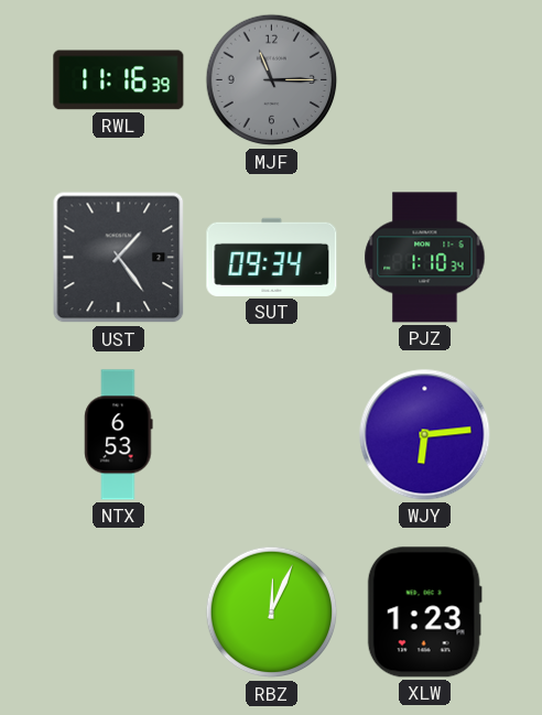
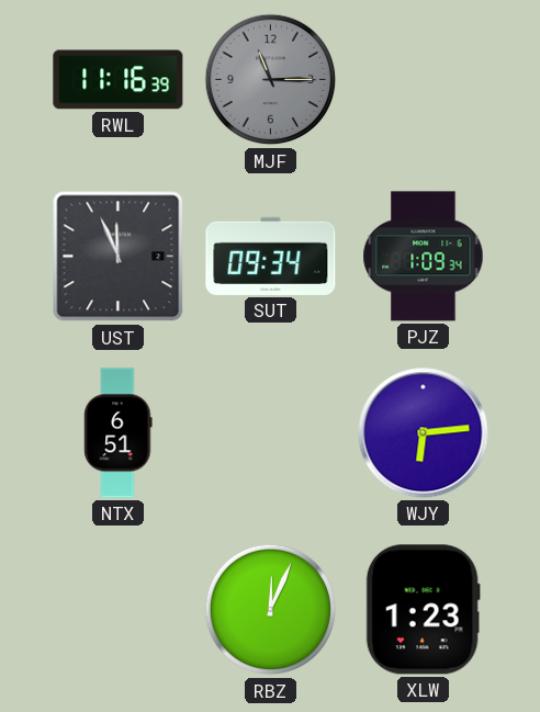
UST: 1:24 -> 11:56
PJZ: 1:10 -> 1:09
NTX: 6:53 -> 6:51
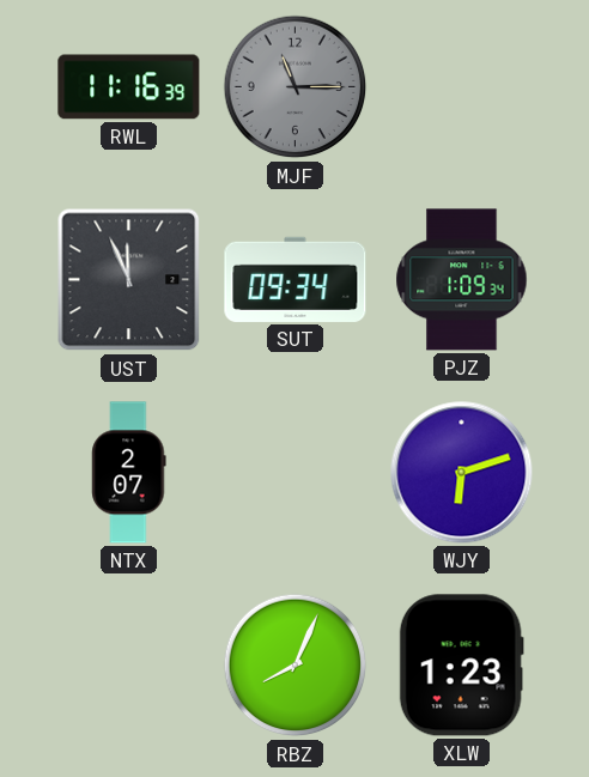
NTX: 6:51 -> 2:07
WJY: 6:14 -> 6:12
RBZ: 12:04 -> 8:04
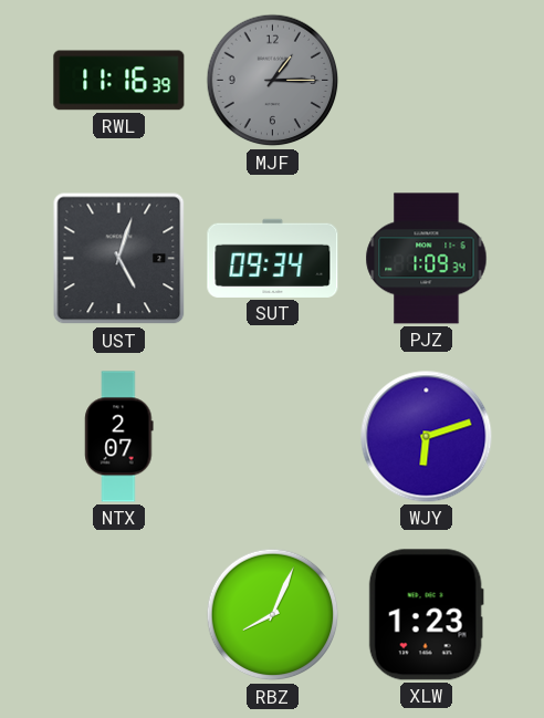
MJF: 11:15 -> 1:15
UST: 11:56 -> 5:03
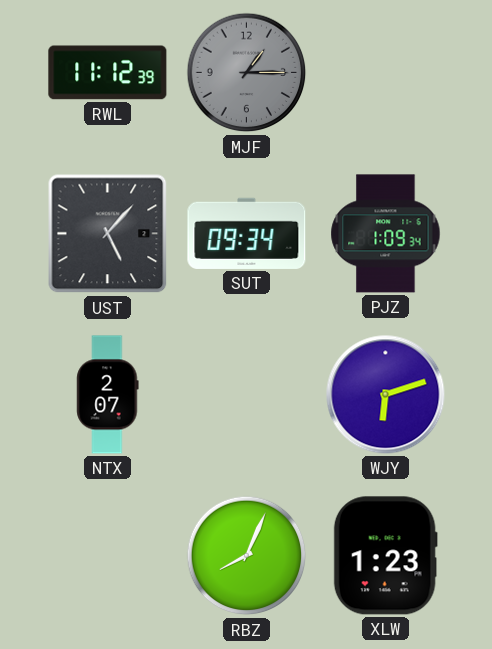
RWL: 11:16 -> 11:12
UST: 5:03 -> 5:07
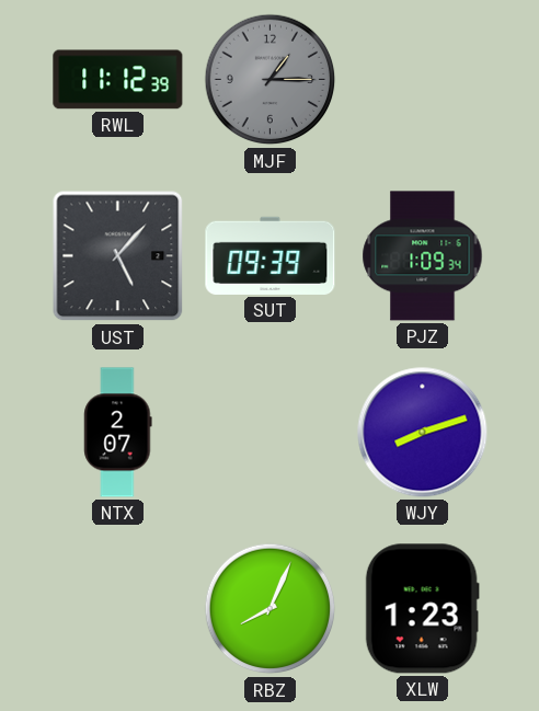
SUT: 09:34 -> 09:39
WJY: 6:12 -> 8:12
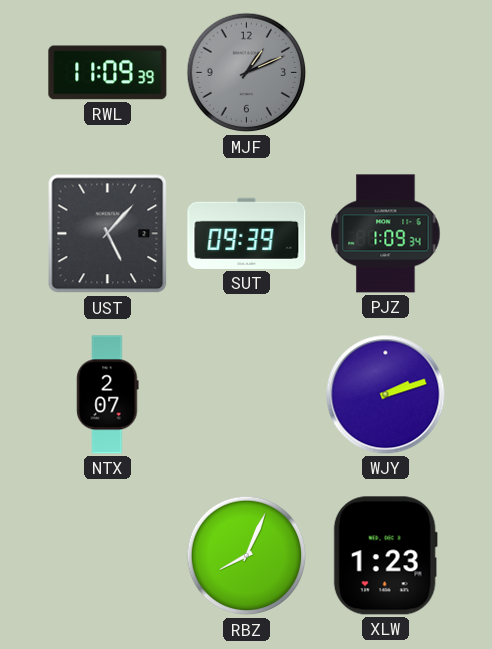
RWL: 11:12 -> 11:09
MJF: 1:15 -> 1:11
WJY: 8:12 -> 2:12
